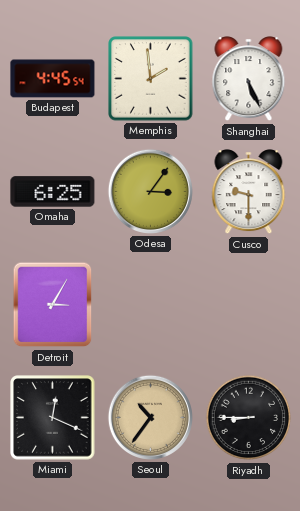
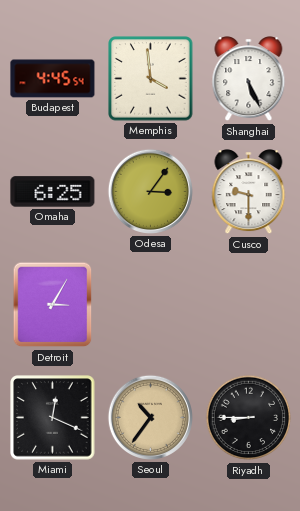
Memphis: 1:59 -> 3:59
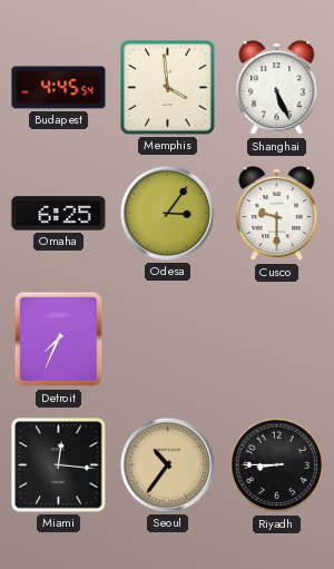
Detroit: 3:05 -> 7:34
Miami: 12:19 -> 12:16
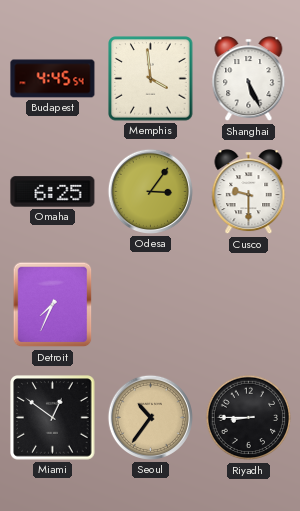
Miami: 12:16 -> 12:51
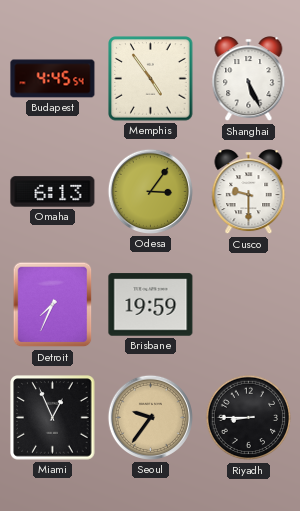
Memphis: 3:59 -> 4:54
Omaha: 6:25 -> 6:13
Brisbane: none -> 19:59
Miami: 12:51 -> 12:56
Seoul: 10:36 -> 9:36
